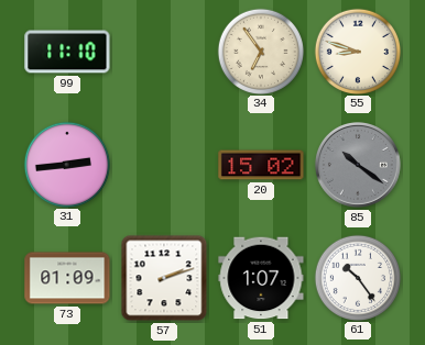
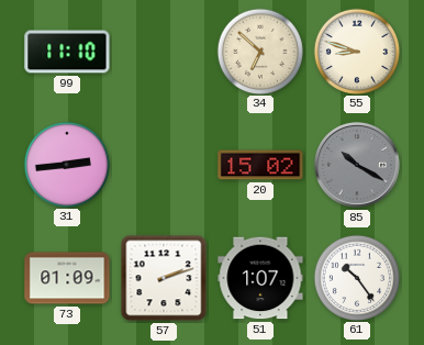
34: 6:54 -> 6:52
85: 10:21 -> 10:20
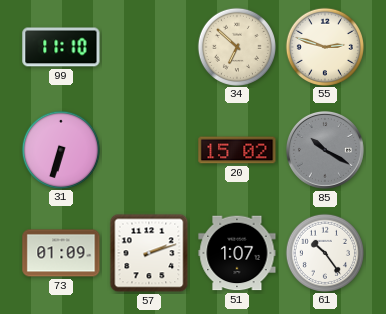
55: 8:48 -> 2:48
31: 2:44 -> 6:33
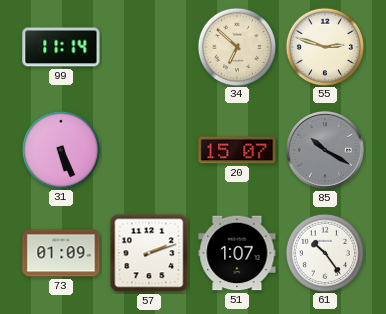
99: 11:10 -> 11:14
31: 6:33 -> 5:26
20: 15:02 -> 15:07
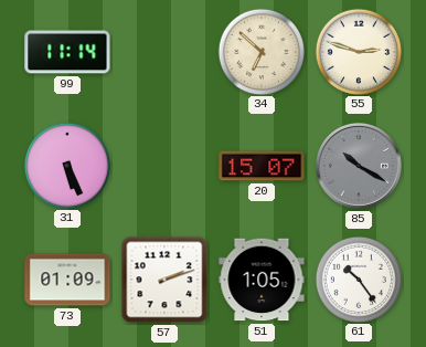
51: 1:07 -> 1:05
